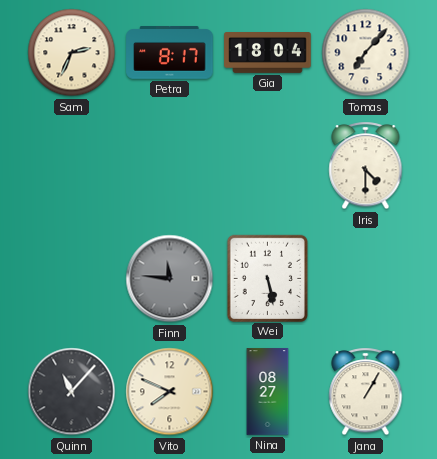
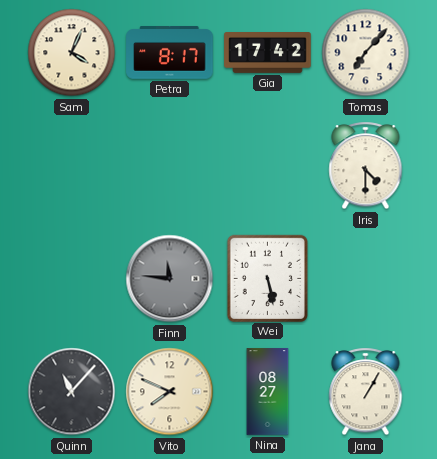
Sam: 2:34 -> 4:04
Gia: 18:04 -> 17:42
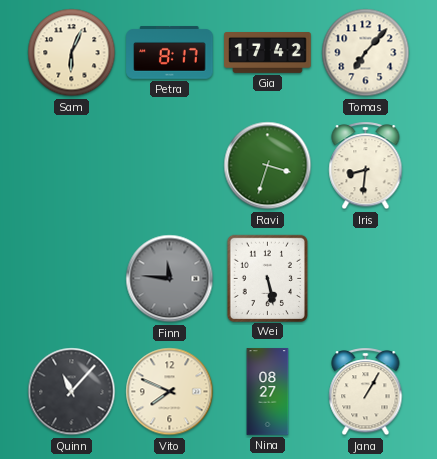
Sam: 4:04 -> 6:04
Ravi: none -> 3:33
Iris: 4:30 -> 8:31
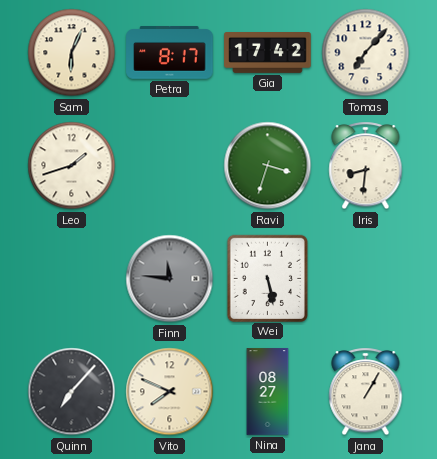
Leo: none -> 1:42
Quinn: 11:07 -> 7:07
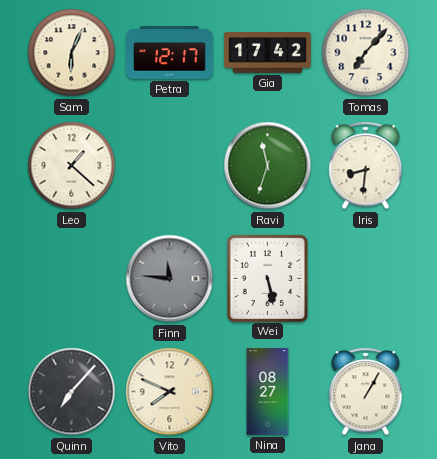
Petra: 8:17 -> 12:17
Leo: 1:42 -> 1:22
Ravi: 3:33 -> 11:33
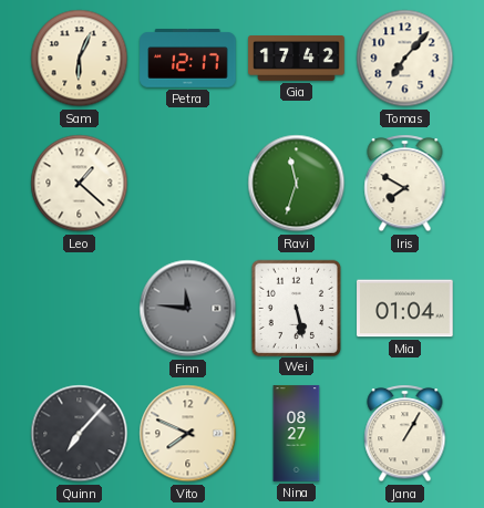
Iris: 8:31 -> 7:50
Mia: none -> 01:04
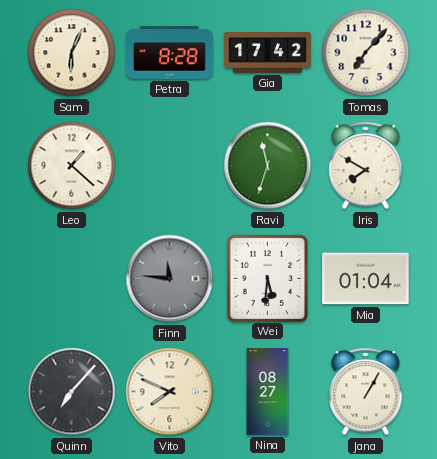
Petra: 12:17 -> 8:28
Wei: 5:28 -> 5:31
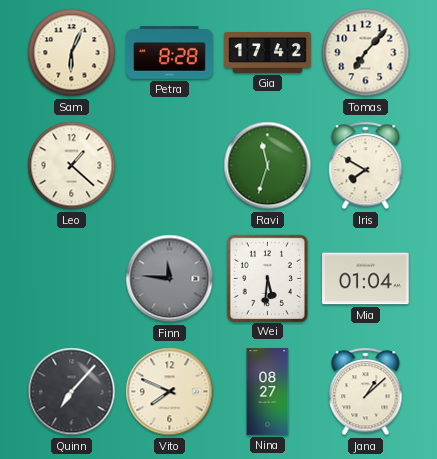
Jana: 1:05 -> 1:08
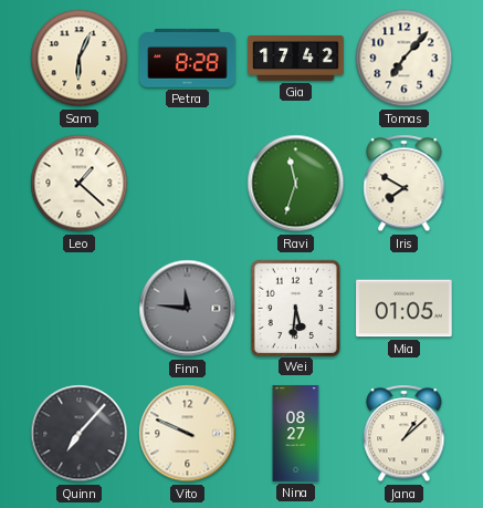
Mia: 01:04 -> 01:05
Vito: 7:49 -> 9:49
